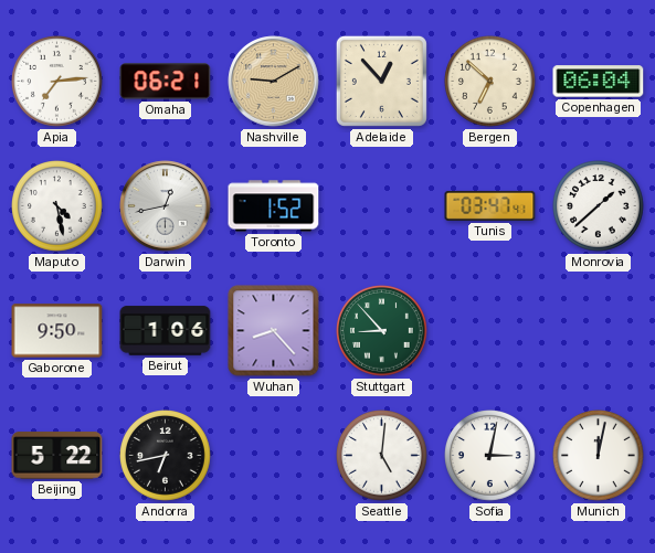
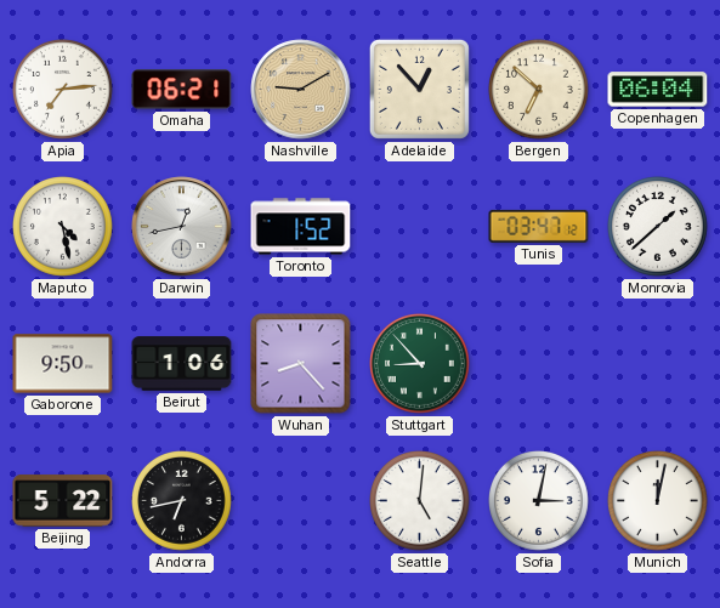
Tunis: 03:47:41 -> 03:47:12
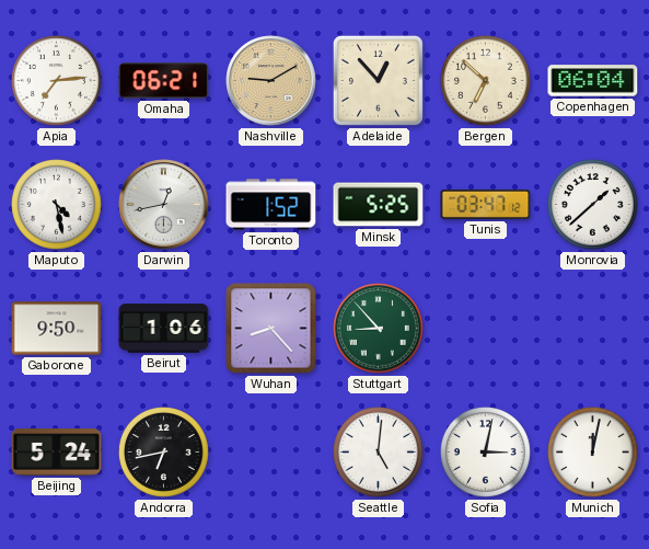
Minsk: none -> 5:25
Beijing: 5:22 -> 5:24
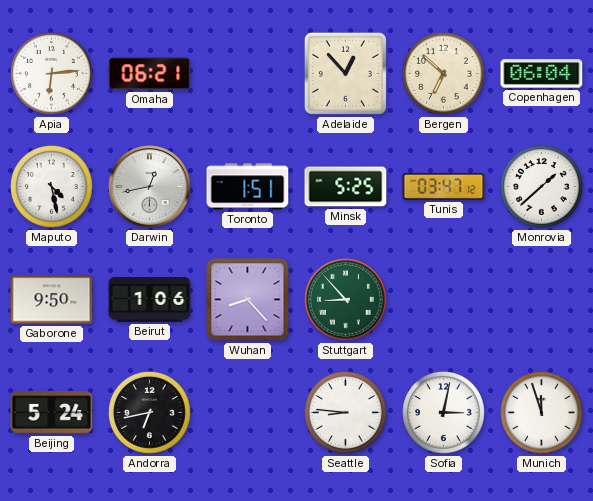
Apia: 7:14 -> 6:14
Nashville: 9:10 -> none
Toronto: 1:52 -> 1:51
Seattle: 5:01 -> 8:46
Munich: 12:02 -> 11:57
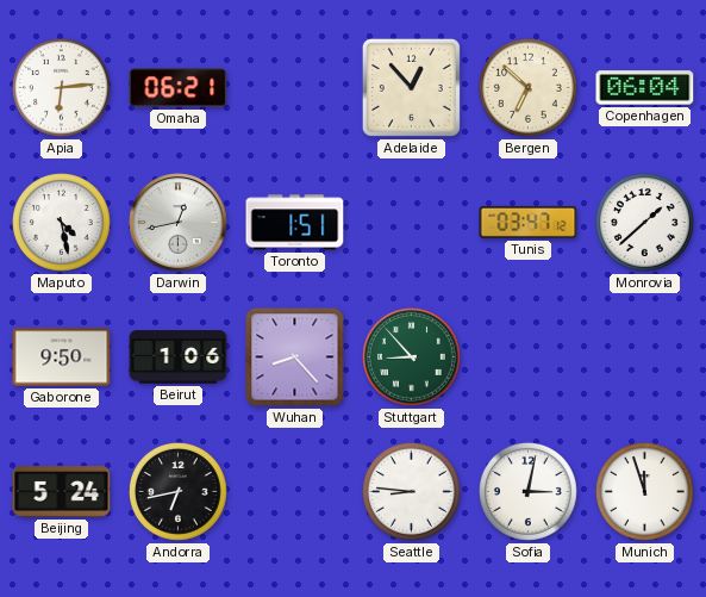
Minsk: 5:25 -> none
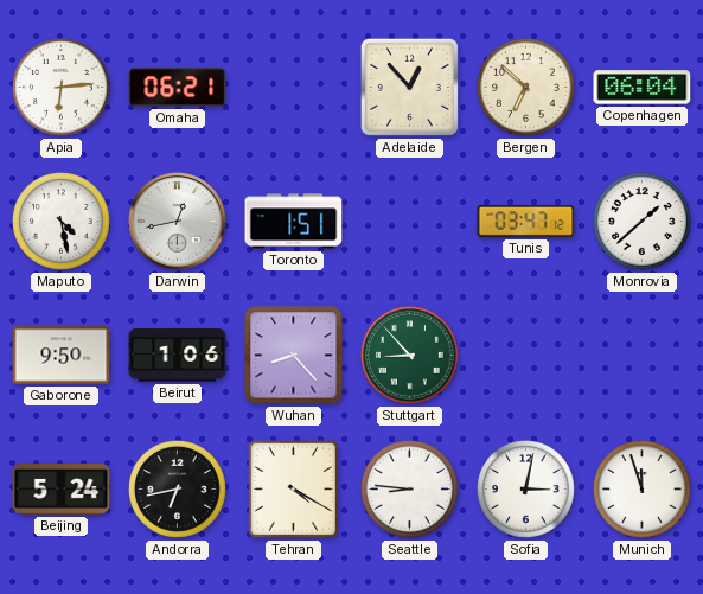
Tehran: none -> 4:20
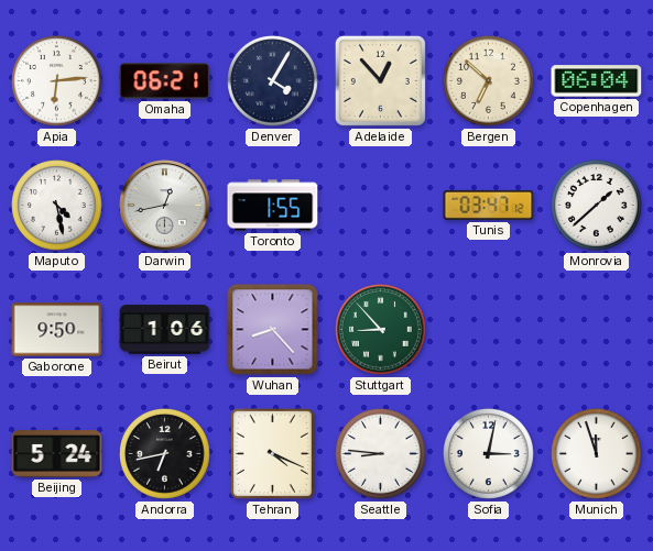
Denver: none -> 4:05
Toronto: 1:51 -> 1:55
Tehran: 4:20 -> 4:19
